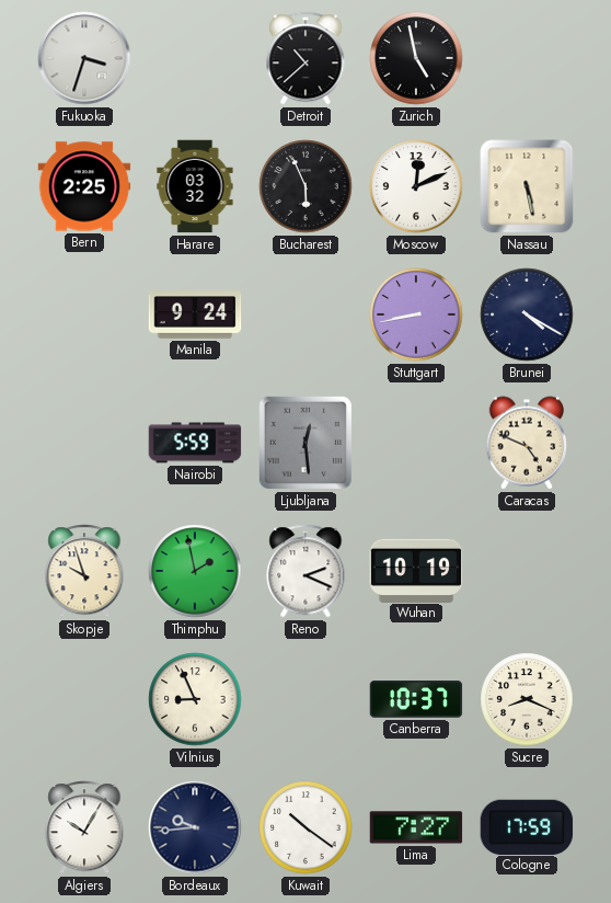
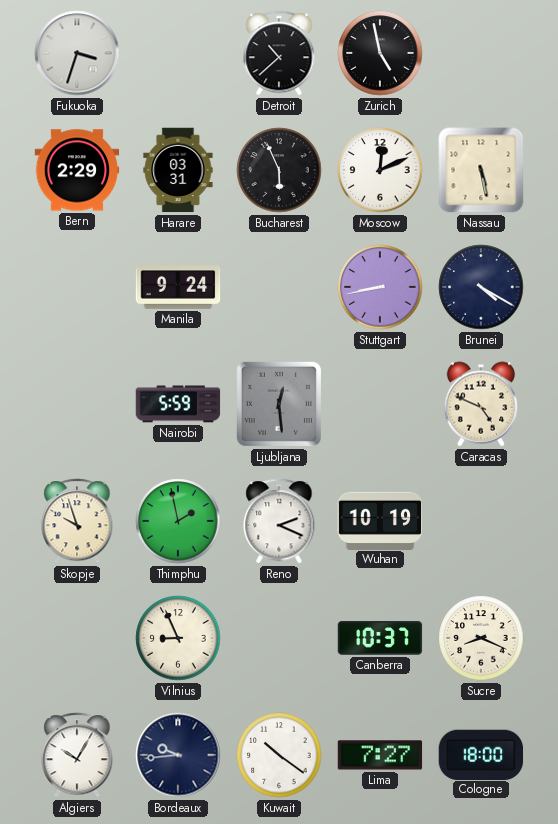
Bern: 2:25 -> 2:29
Harare: 03:32 -> 03:31
Cologne: 17:59 -> 18:00
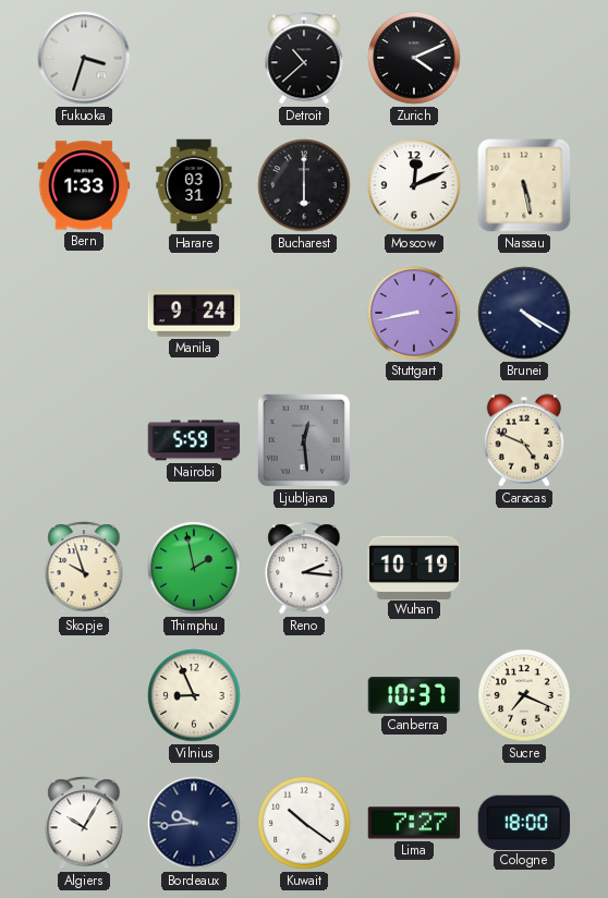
Zurich: 4:58 -> 4:11
Bern: 2:29 -> 1:33
Bucharest: 5:56 -> 6:00
Reno: 2:19 -> 2:16
Sucre: 8:19 -> 7:19
